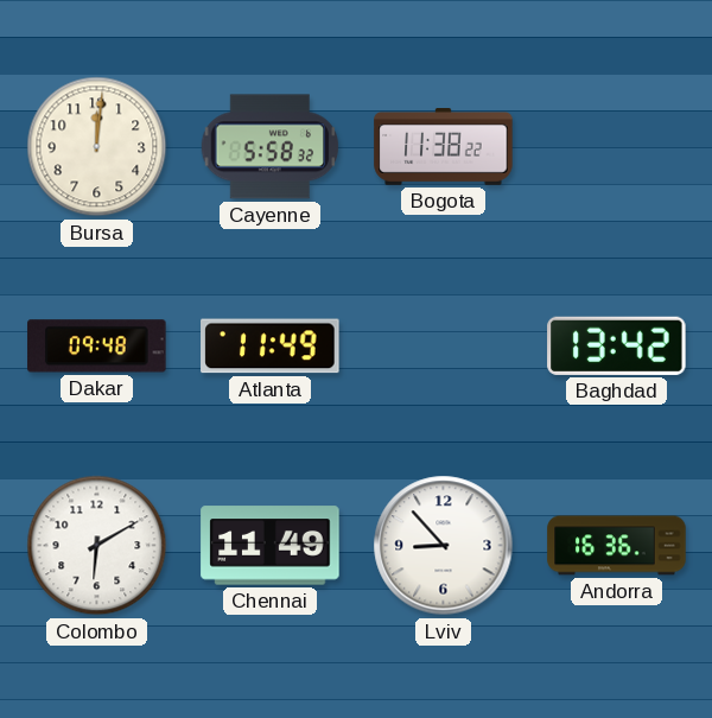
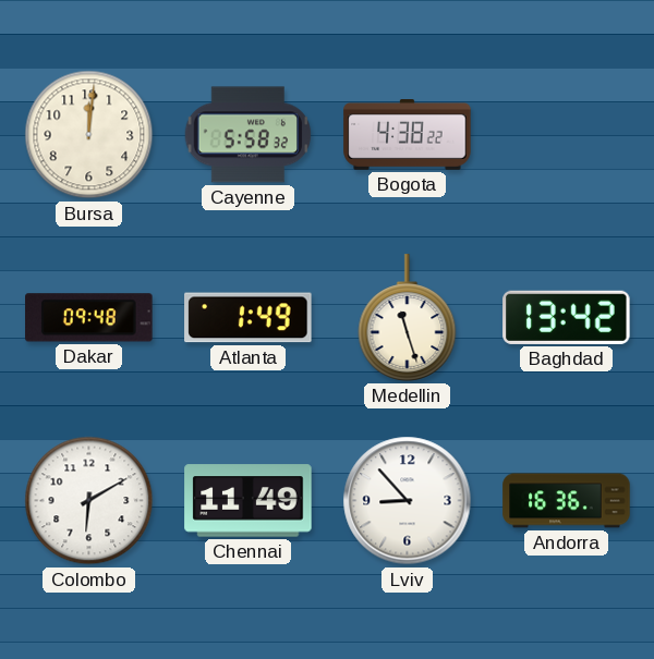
Bogota: 11:38 -> 4:38
Atlanta: 11:49 -> 1:49
Medellin: none -> 11:27
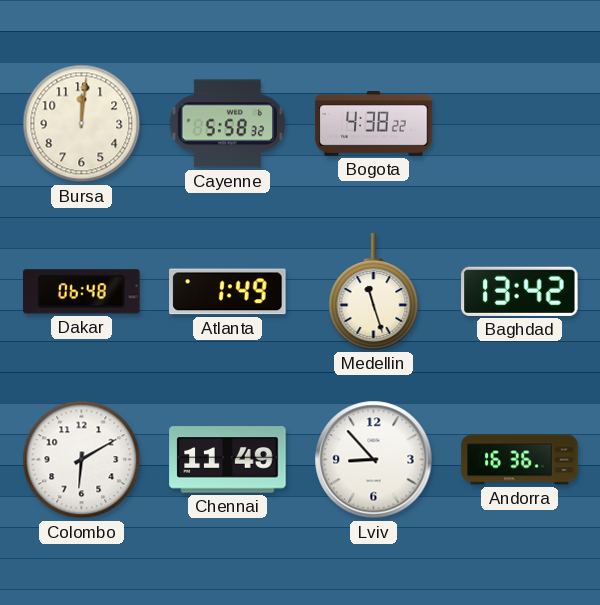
Dakar: 09:48 -> 06:48
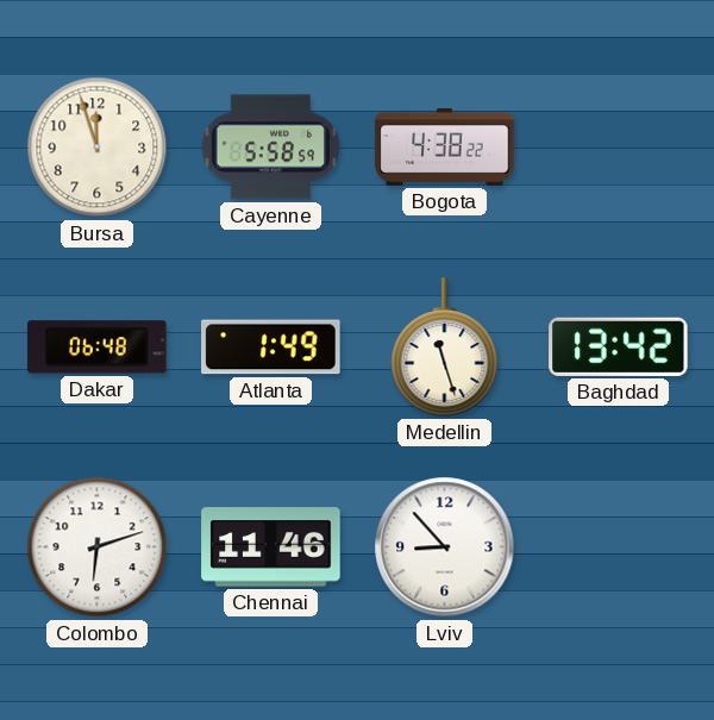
Bursa: 12:01 -> 11:57
Cayenne: 5:58:32 -> 5:58:59
Colombo: 6:10 -> 6:12
Chennai: 11:49 -> 11:46
Andorra: 16:36 -> none
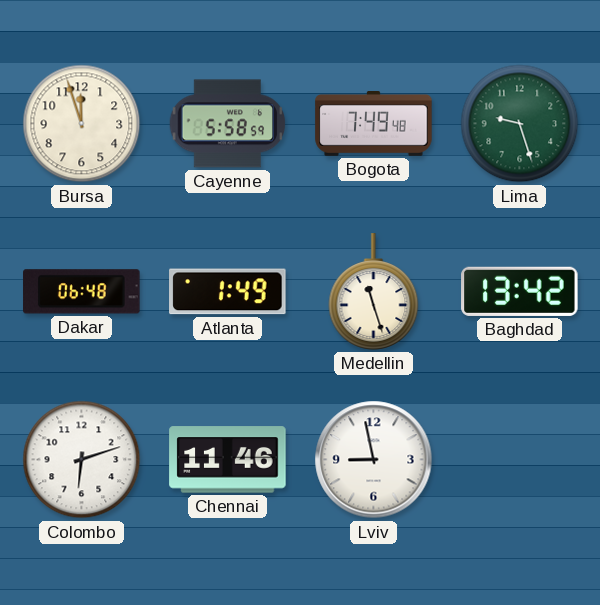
Bogota: 4:38 -> 7:49
Lima: none -> 9:27
Lviv: 8:53 -> 8:58
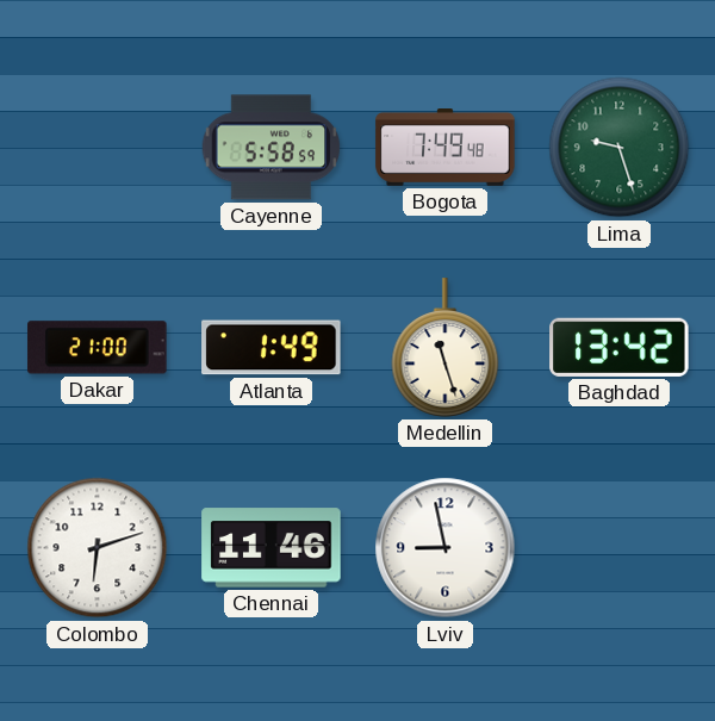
Bursa: 11:57 -> none
Dakar: 06:48 -> 21:00
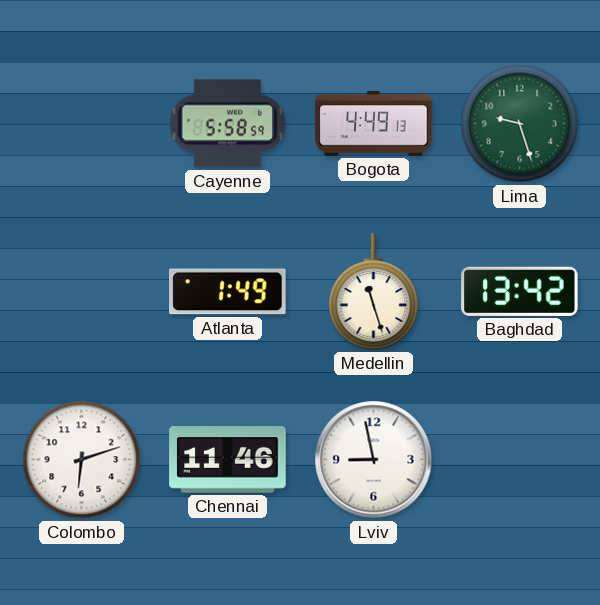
Bogota: 7:49 -> 4:49
Dakar: 21:00 -> none
